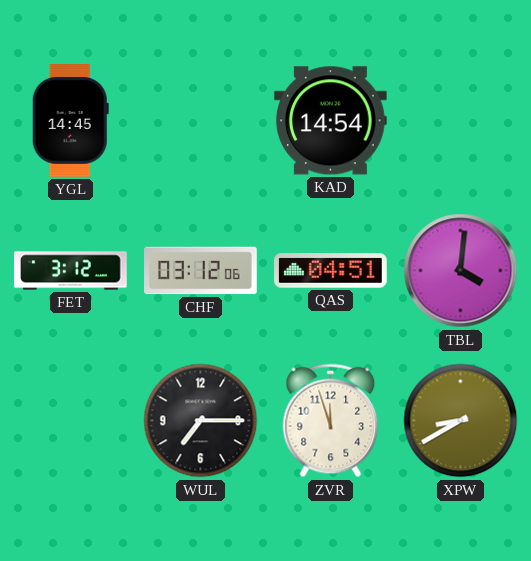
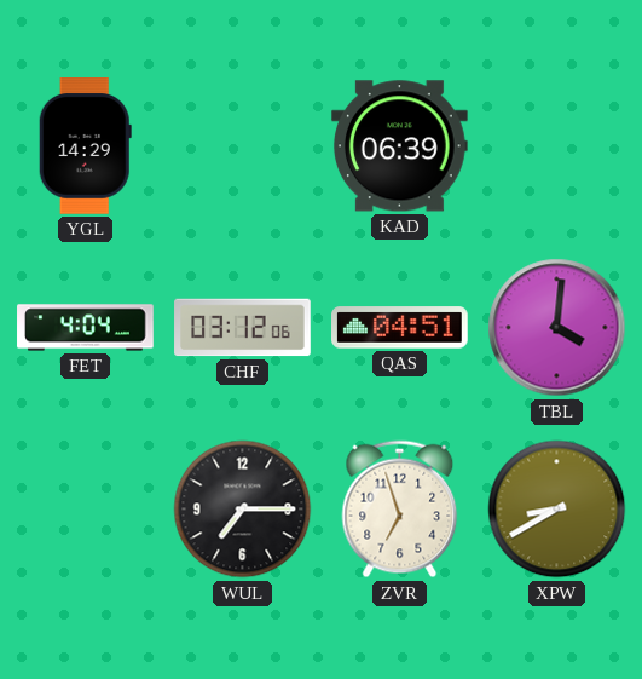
YGL: 14:45 -> 14:29
KAD: 14:54 -> 06:39
FET: 3:12 -> 4:04
ZVR: 11:57 -> 6:57
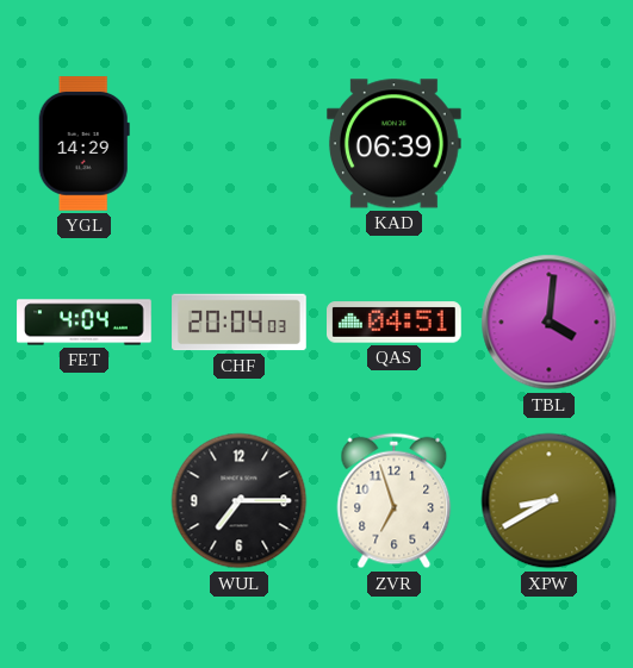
CHF: 03:12 -> 20:04
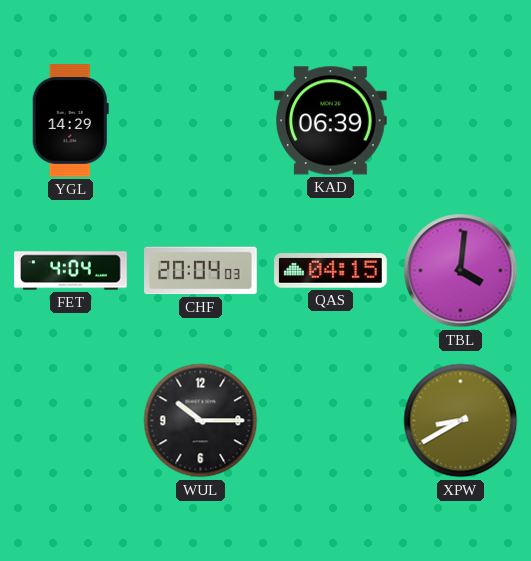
QAS: 04:51 -> 04:15
WUL: 7:15 -> 10:15
ZVR: 6:57 -> none
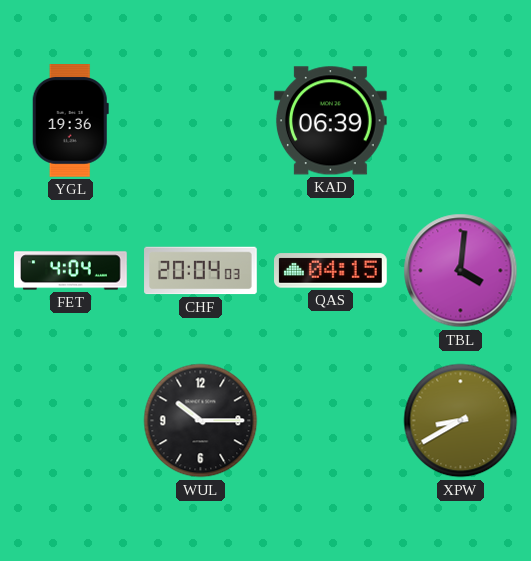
YGL: 14:29 -> 19:36
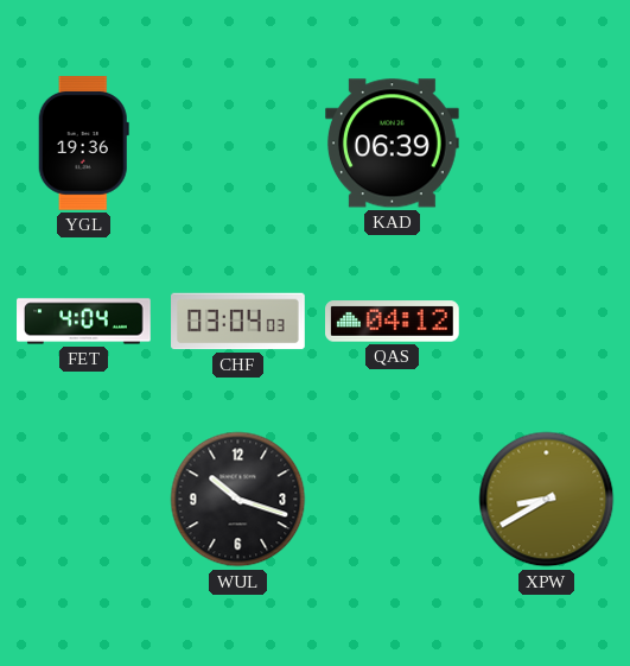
CHF: 20:04 -> 03:04
QAS: 04:15 -> 04:12
TBL: 4:01 -> none
WUL: 10:15 -> 10:18
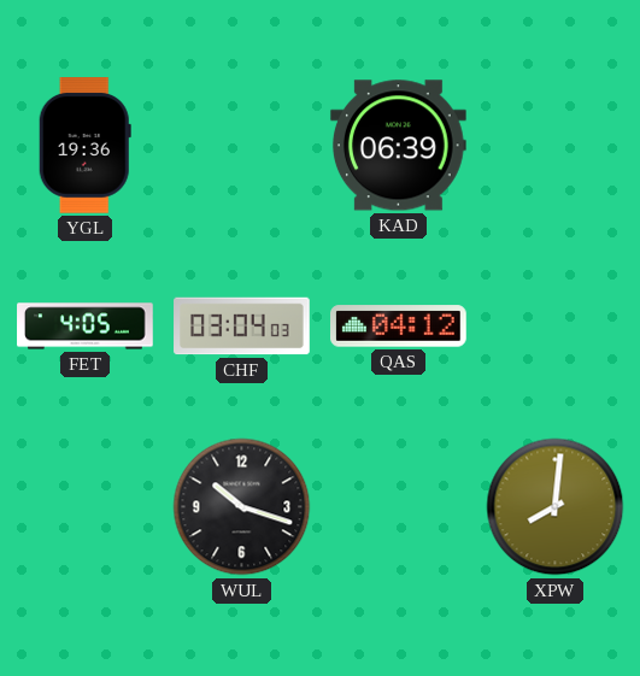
FET: 4:04 -> 4:05
XPW: 8:40 -> 8:01
